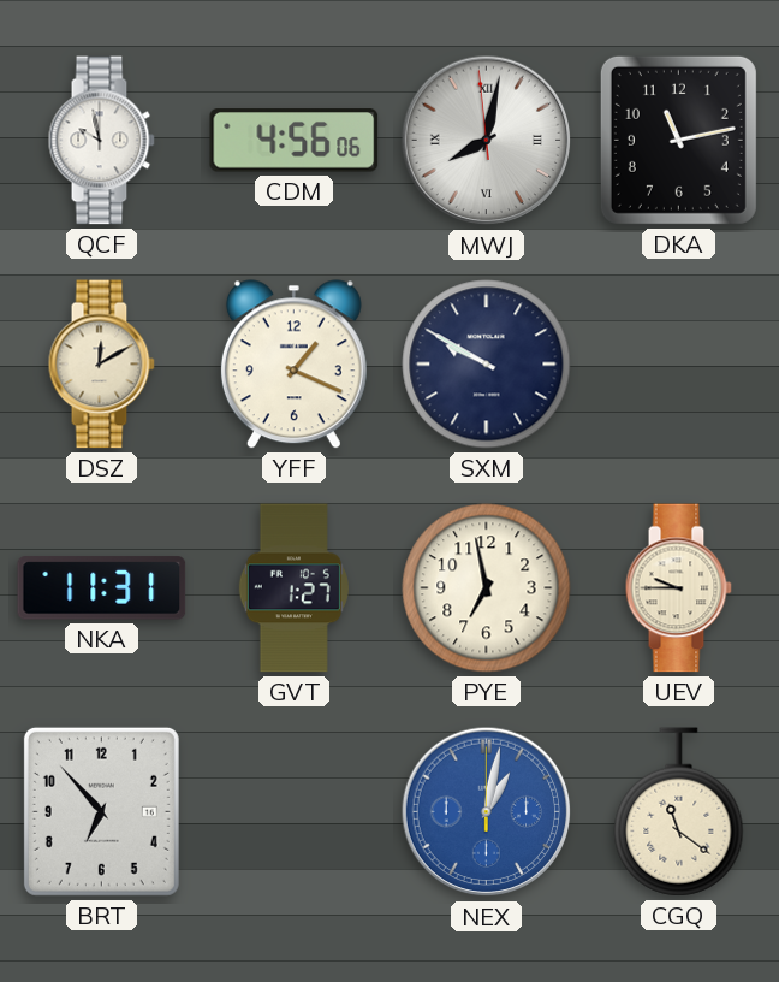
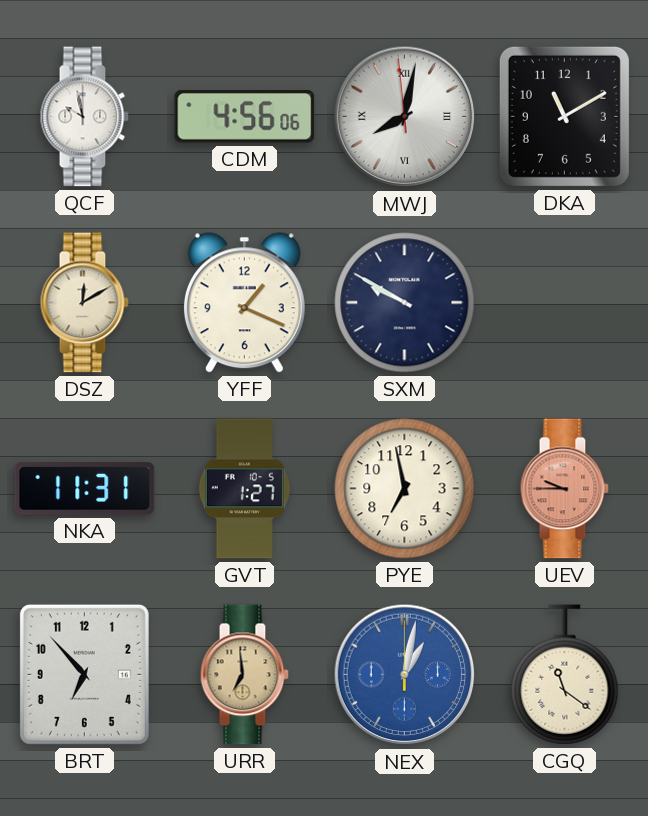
DKA: 11:13 -> 11:10
UEV dial: cream -> salmon
URR: none -> 6:59
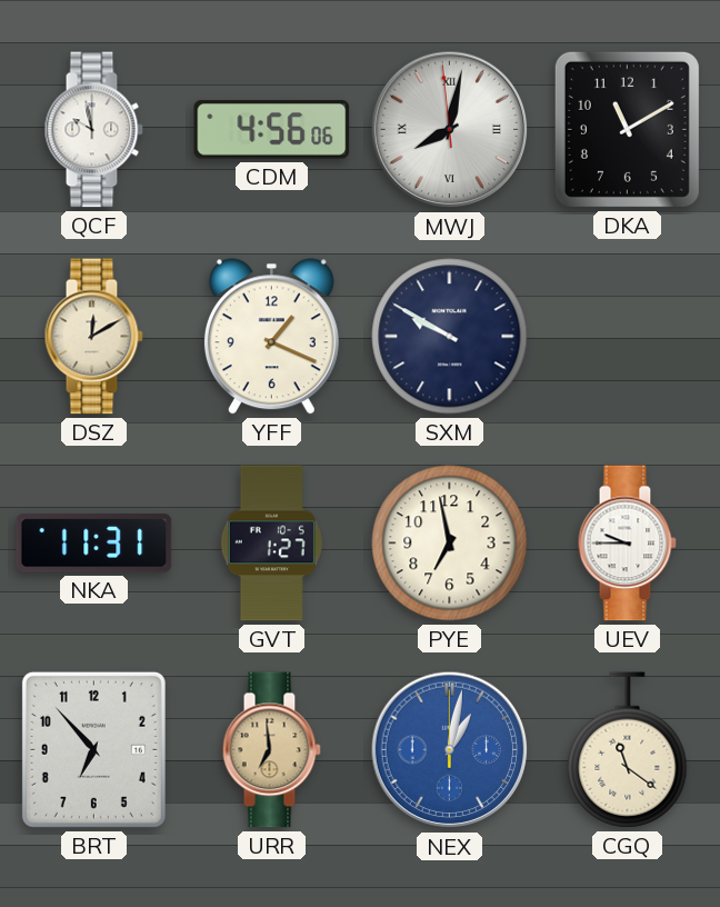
UEV dial: salmon -> white
